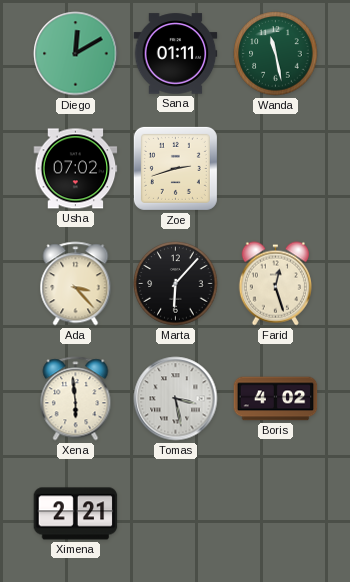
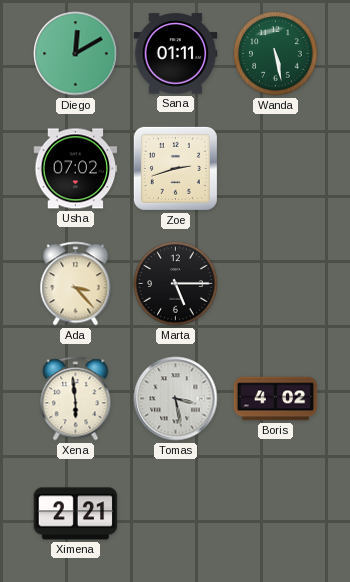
Wanda: 11:28 -> 5:28
Marta: 6:07 -> 5:15
Farid: 12:27 -> none
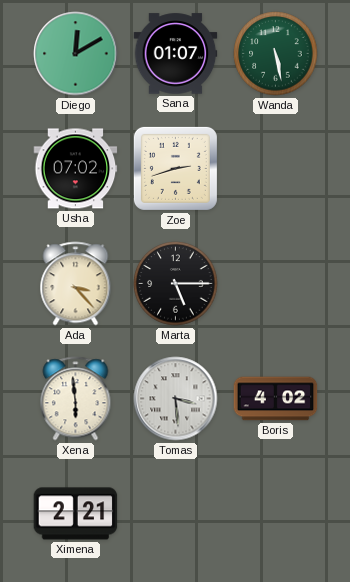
Sana: 01:11 -> 01:07
Tomas: 3:28 -> 3:29
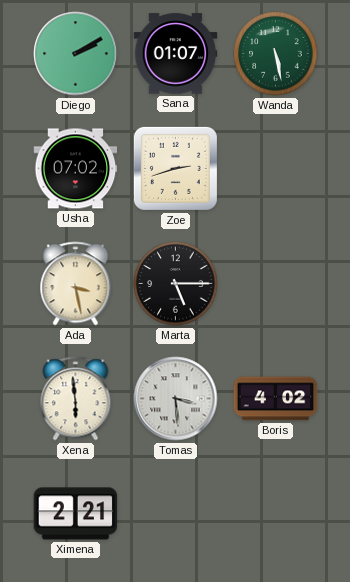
Diego: 12:10 -> 2:10
Ada: 3:23 -> 3:28
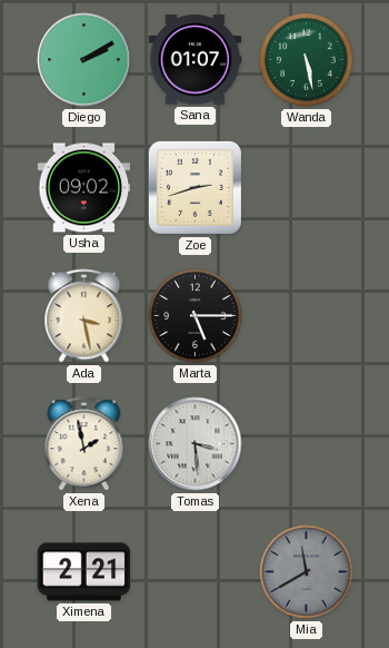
Usha: 07:02 -> 09:02
Xena: 5:59 -> 1:58
Boris: 4:02 -> none
Mia: none -> 11:40
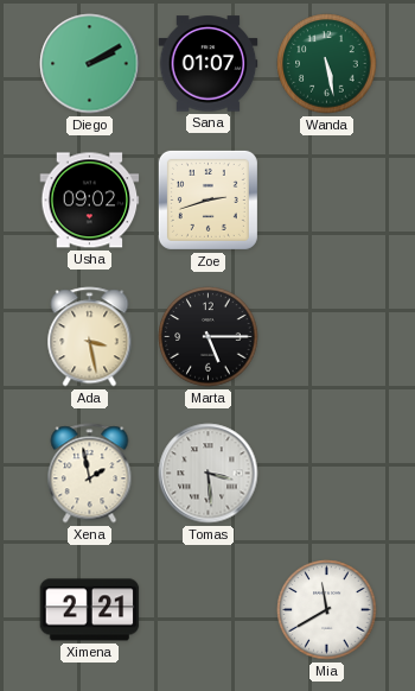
Mia dial: grey -> white
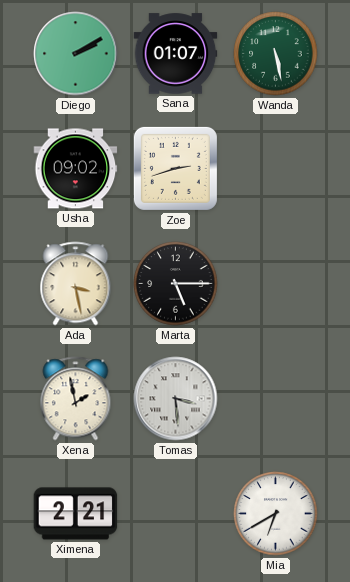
Mia: 11:40 -> 6:40
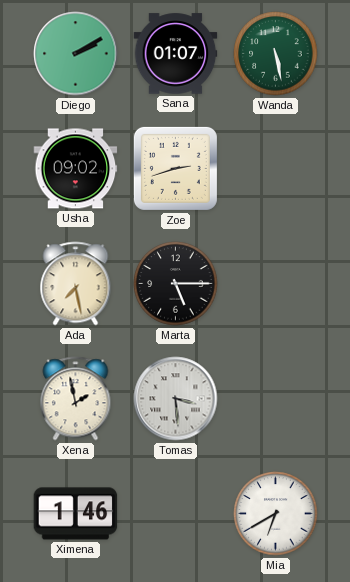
Ada: 3:28 -> 7:28
Ximena: 2:21 -> 1:46
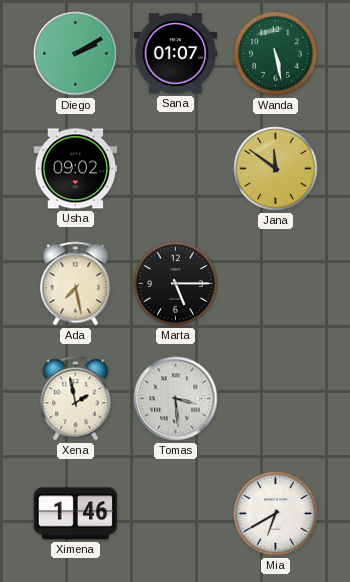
Zoe: 2:42 -> none
Jana: none -> 11:51
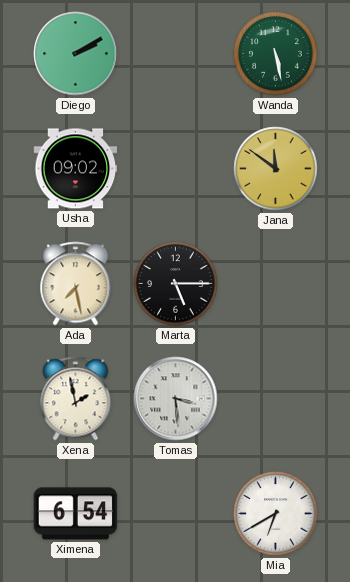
Sana: 01:07 -> none
Ximena: 1:46 -> 6:54
